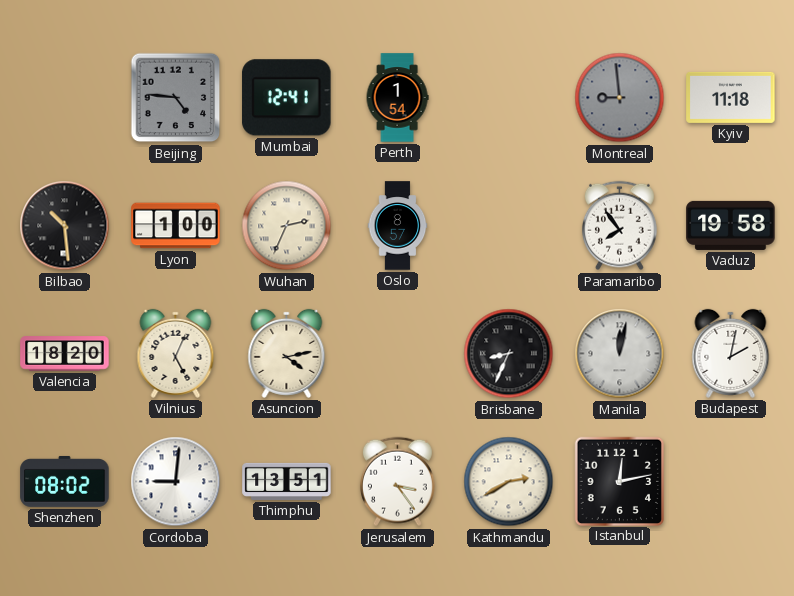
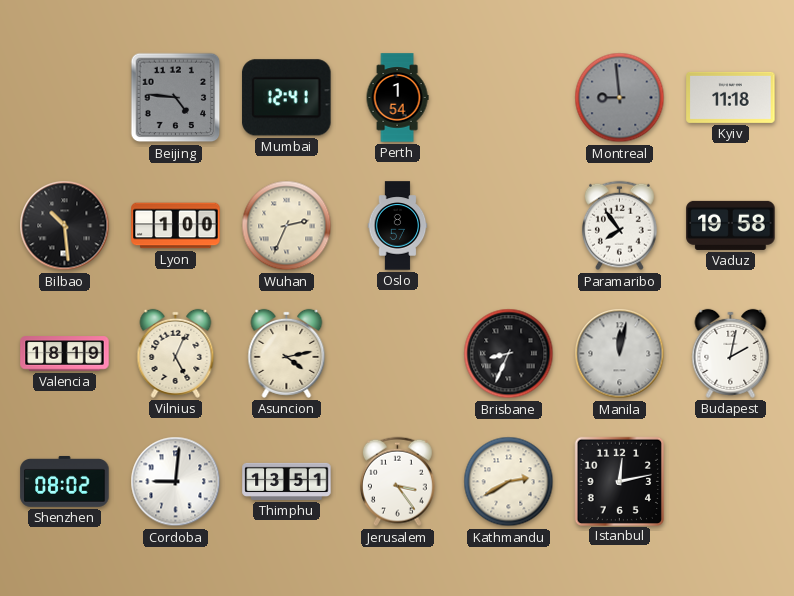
Valencia: 18:20 -> 18:19
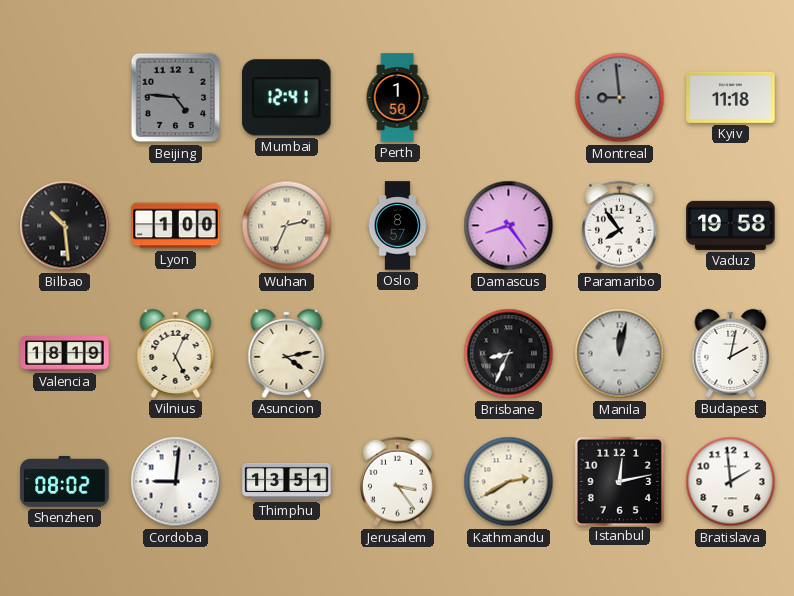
Perth: 1:54 -> 1:50
Damascus: none -> 8:24
Bratislava: none -> 1:59
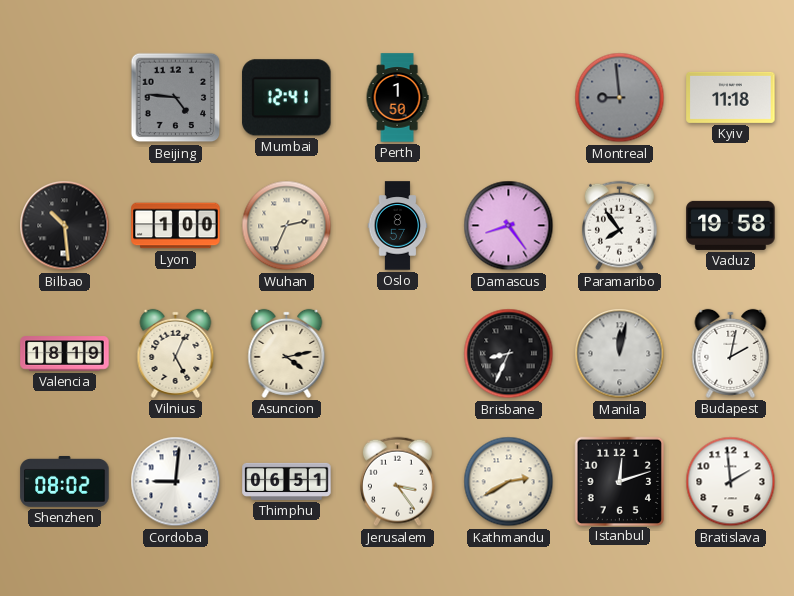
Thimphu: 13:51 -> 06:51
Istanbul: 12:13 -> 12:12
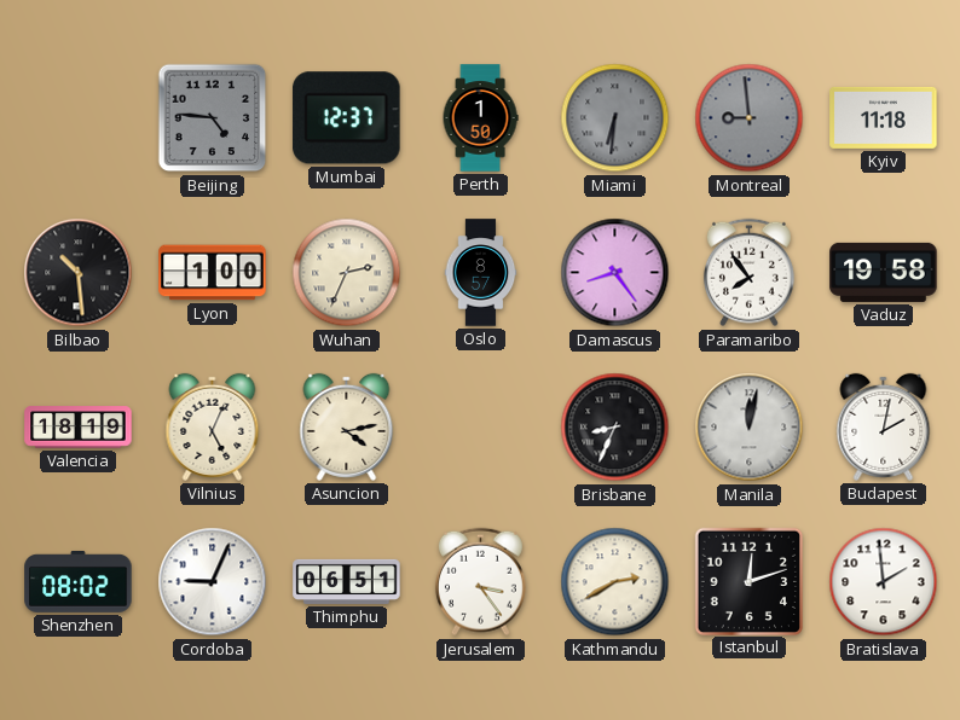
Mumbai: 12:41 -> 12:37
Miami: none -> 6:31
Cordoba: 9:01 -> 9:04
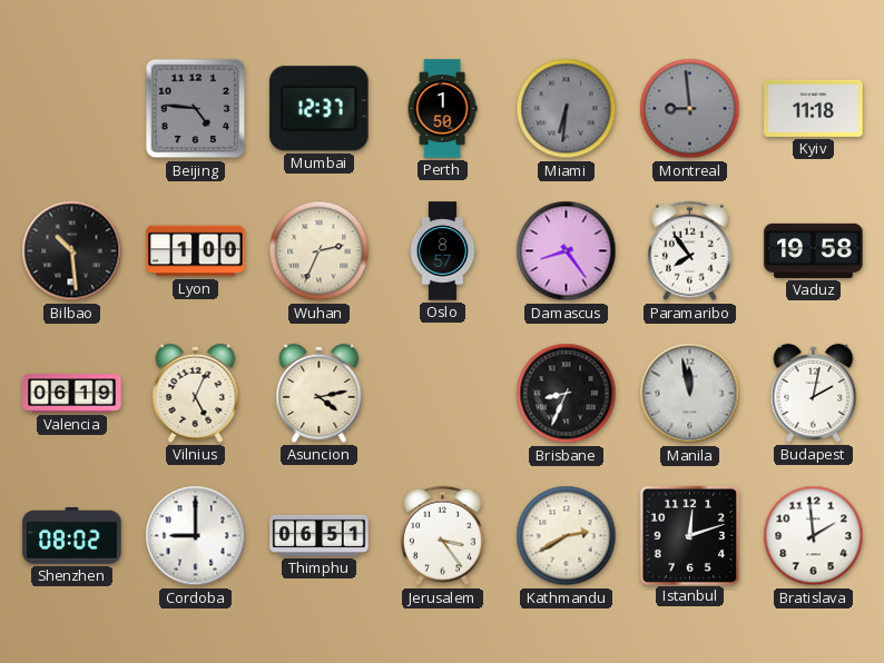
Valencia: 18:19 -> 06:19
Manila: 12:02 -> 11:58
Cordoba: 9:04 -> 9:00
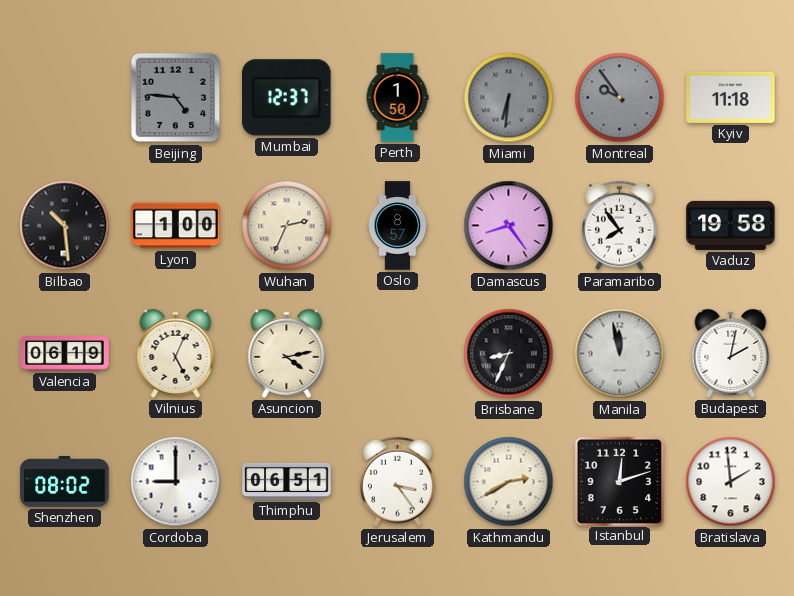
Montreal: 8:59 -> 9:54
